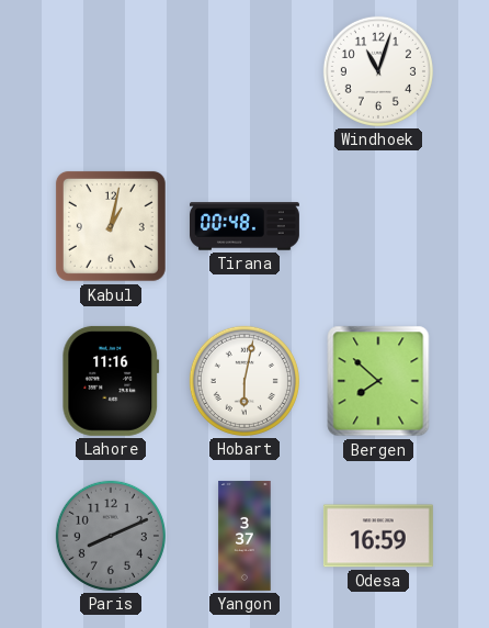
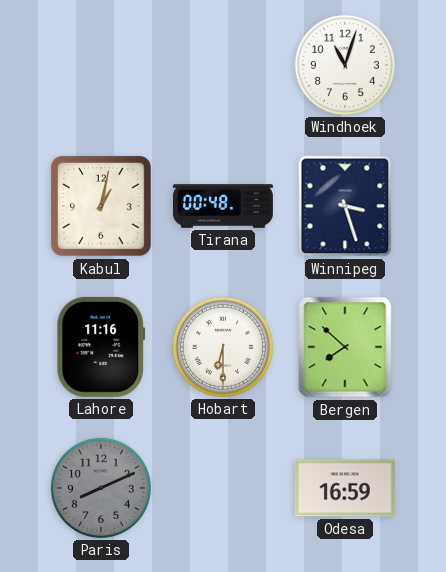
Winnipeg: none -> 3:27
Hobart: 6:02 -> 6:30
Yangon: 3:37 -> none
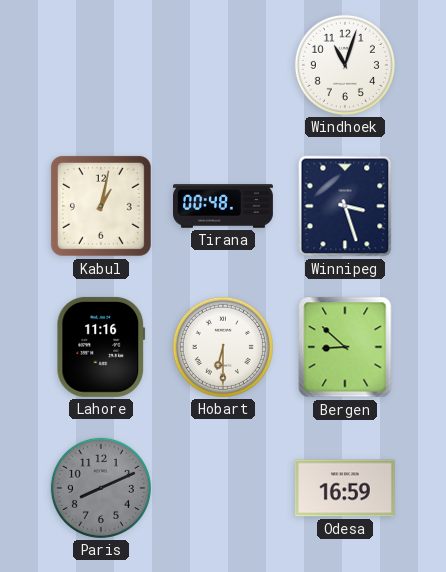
Bergen: 7:52 -> 8:52
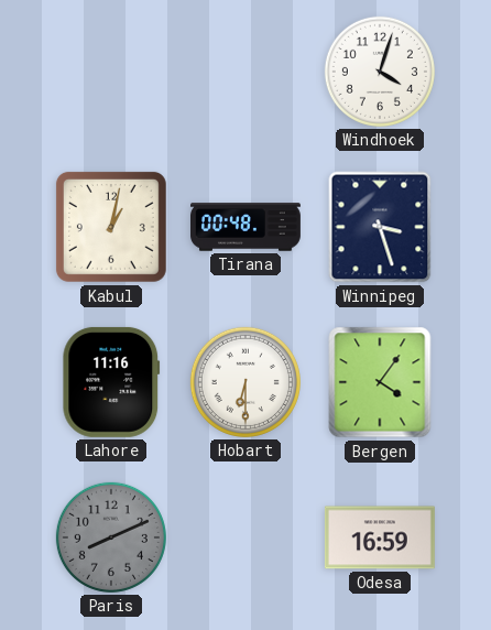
Windhoek: 11:03 -> 4:03
Bergen: 8:52 -> 4:06
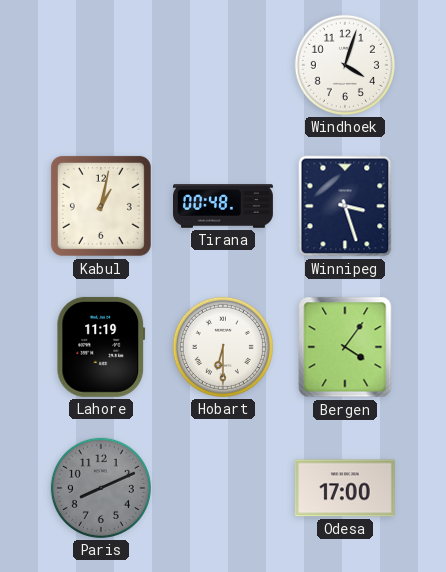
Lahore: 11:16 -> 11:19
Odesa: 16:59 -> 17:00
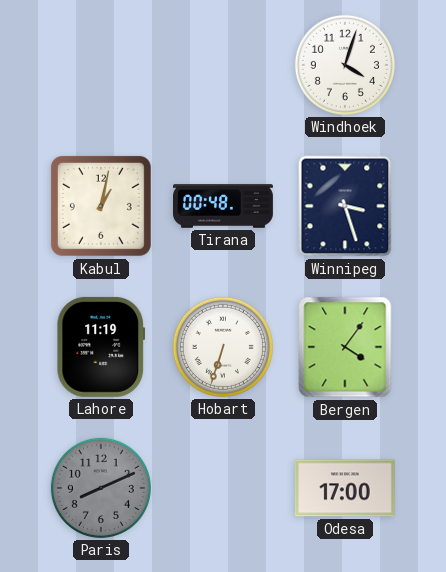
Hobart: 6:30 -> 6:33
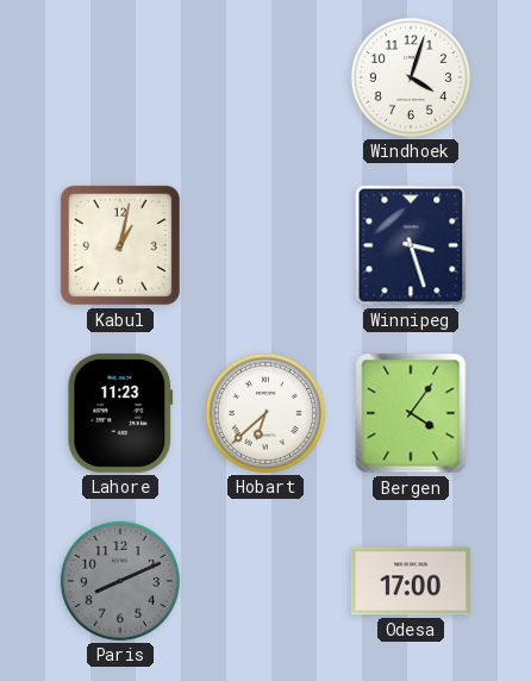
Tirana: 00:48 -> none
Lahore: 11:19 -> 11:23
Hobart: 6:33 -> 6:38
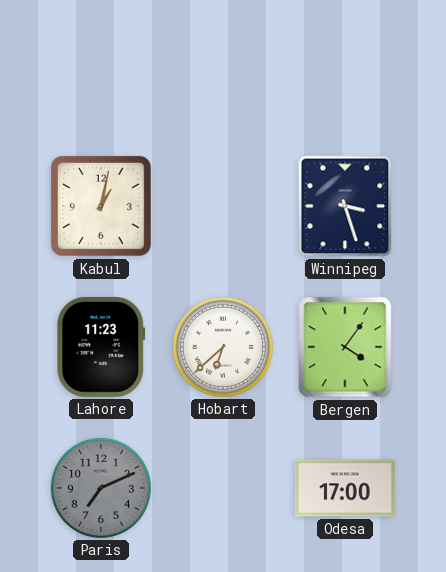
Windhoek: 4:03 -> none
Paris: 8:11 -> 7:11
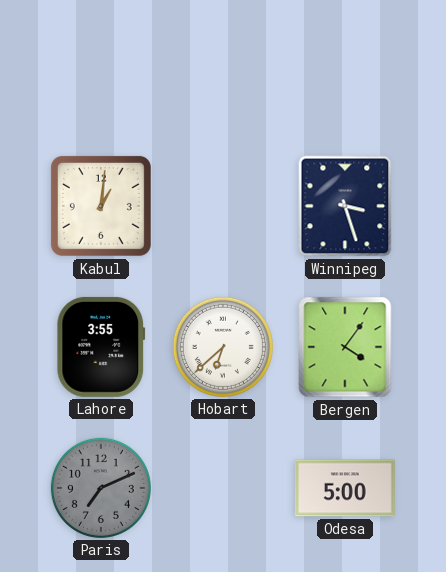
Kabul: 1:02 -> 1:01
Lahore: 11:23 -> 3:55
Odesa: 17:00 -> 5:00
